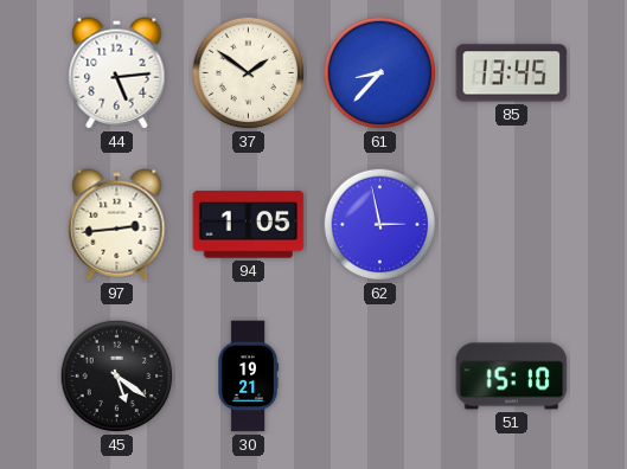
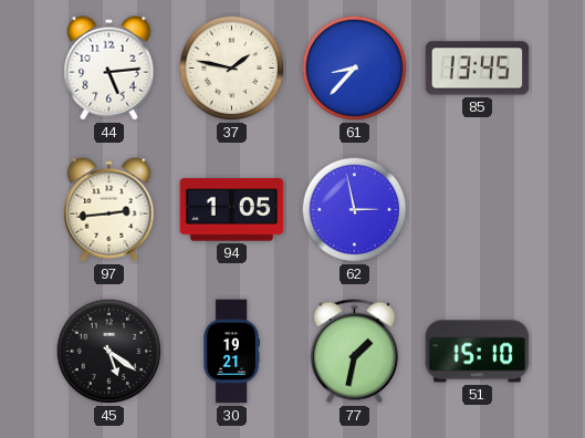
37: 1:51 -> 1:47
77: none -> 1:32
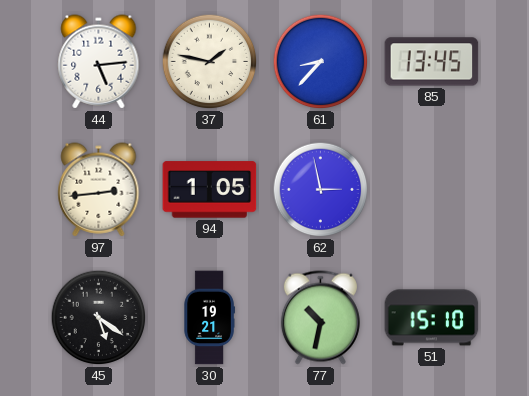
77: 1:32 -> 10:32
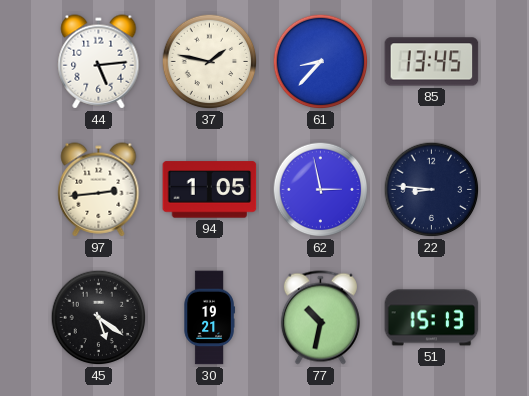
22: none -> 8:46
51: 15:10 -> 15:13
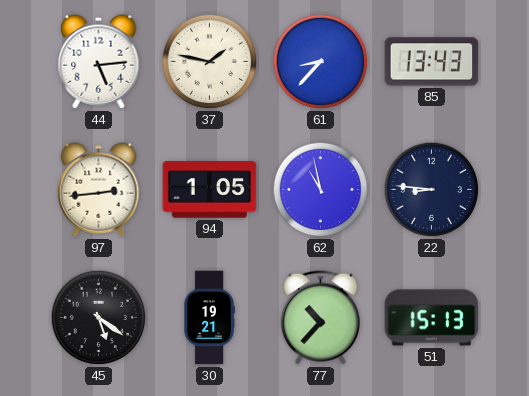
85: 13:45 -> 13:43
62: 2:58 -> 10:58
77: 10:32 -> 10:37
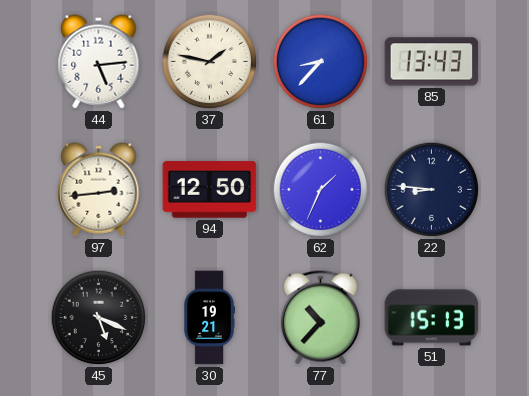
94: 1:05 -> 12:50
62: 10:58 -> 1:34
45: 5:21 -> 5:19
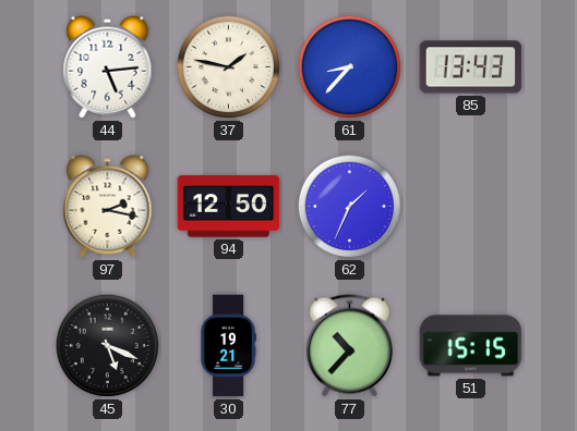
97: 2:44 -> 2:17
22: 8:46 -> none
51: 15:13 -> 15:15
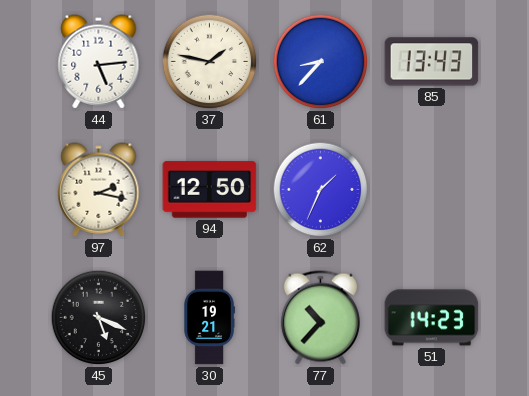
51: 15:15 -> 14:23
